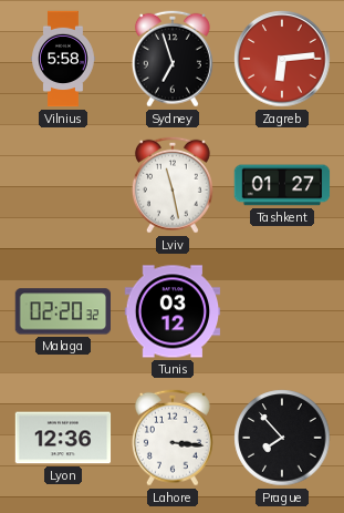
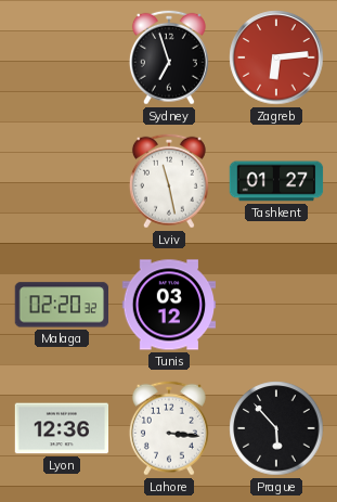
Vilnius: 5:58 -> none
Prague: 7:53 -> 5:53
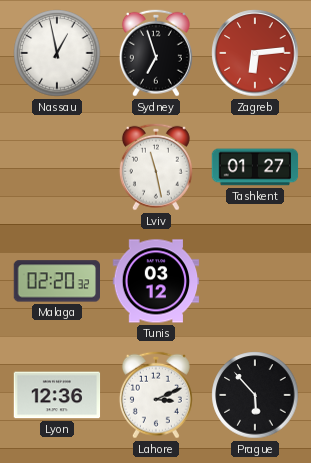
Nassau: none -> 12:58
Lahore: 3:16 -> 3:11
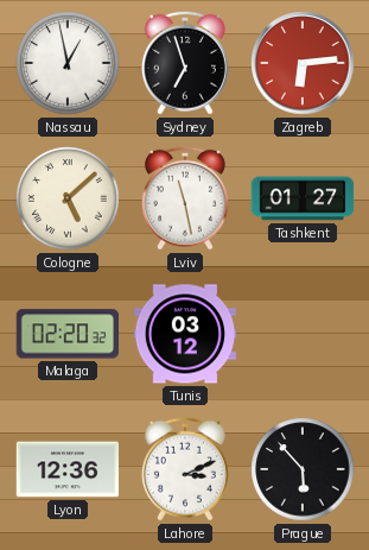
Cologne: none -> 5:08
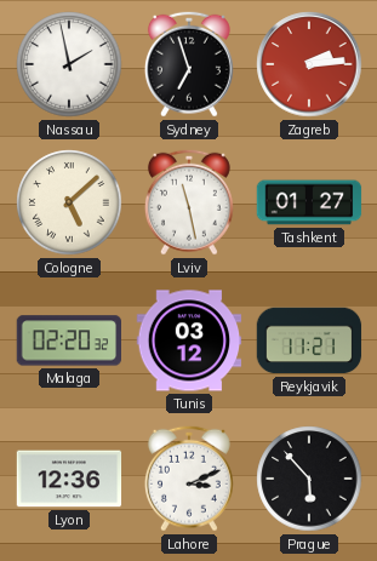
Nassau: 12:58 -> 1:58
Zagreb: 6:14 -> 2:14
Reykjavik: none -> 11:21
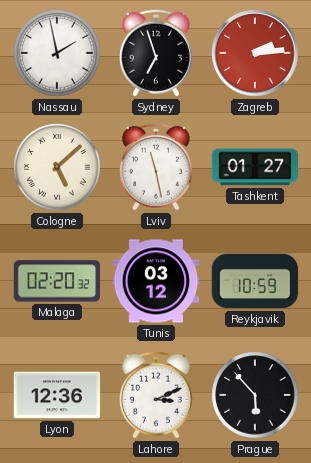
Reykjavik: 11:21 -> 10:59
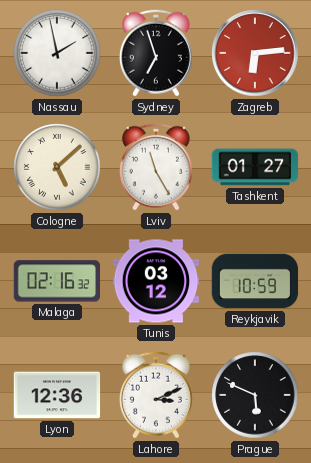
Zagreb: 2:14 -> 6:14
Lviv: 11:28 -> 11:25
Malaga: 02:20 -> 02:16
Prague: 5:53 -> 5:49
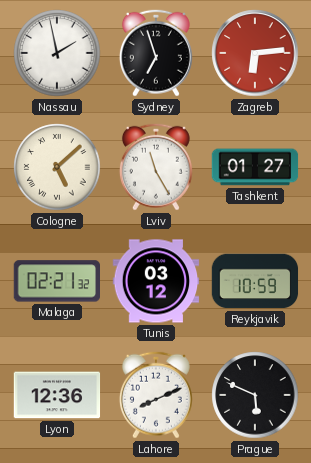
Malaga: 02:16 -> 02:21
Lahore: 3:11 -> 8:11
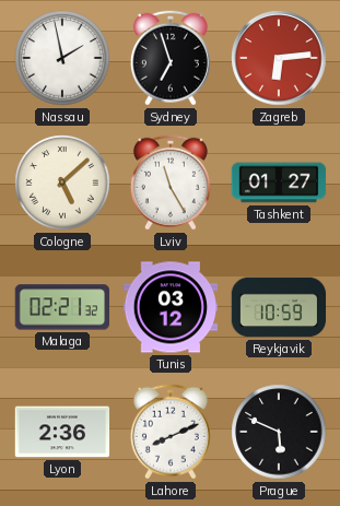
Lyon: 12:36 -> 2:36
